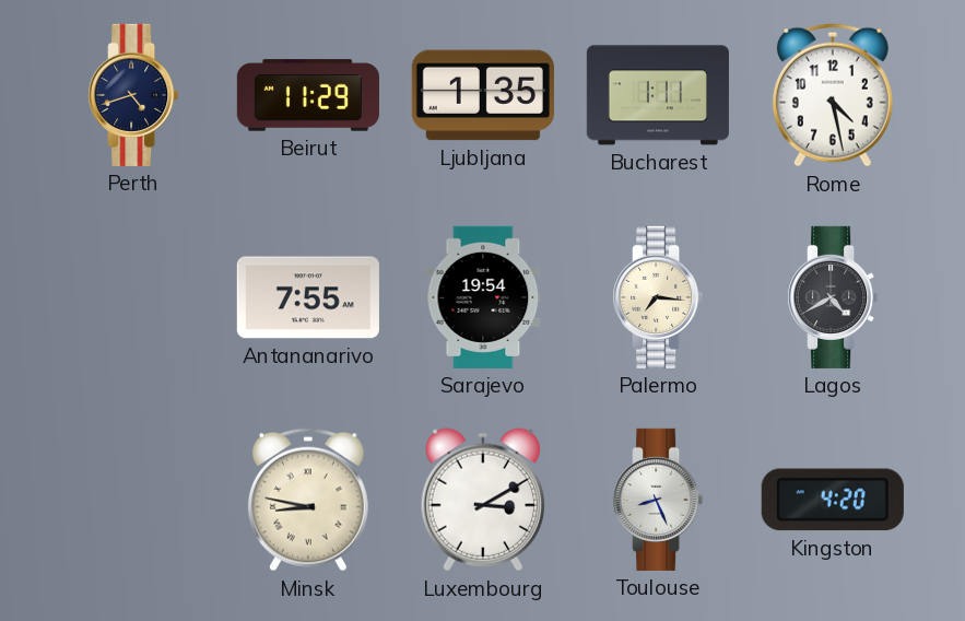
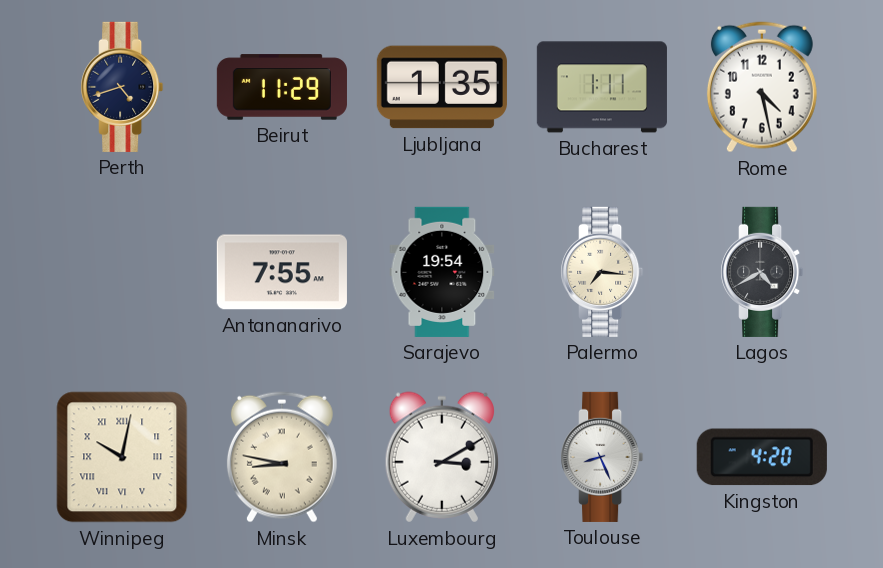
Winnipeg: none -> 10:02
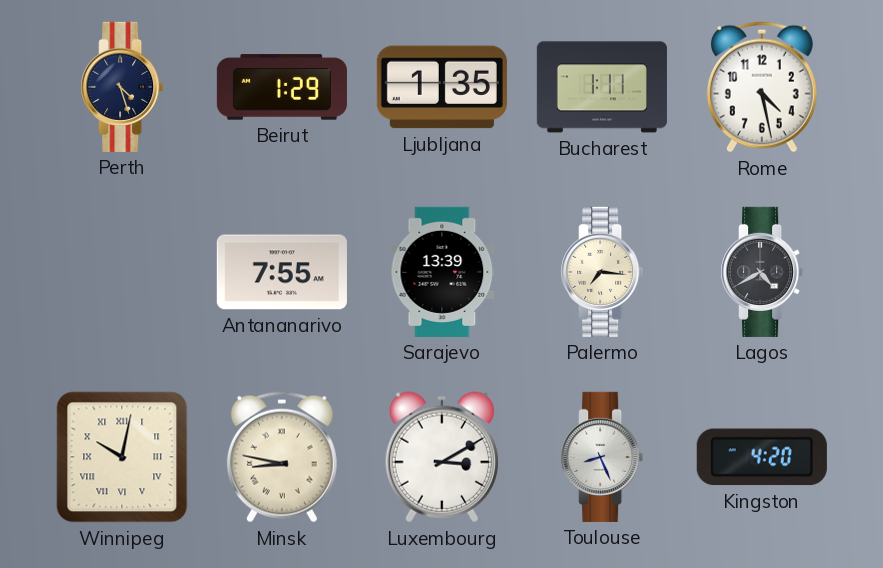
Perth: 4:42 -> 4:27
Beirut: 11:29 -> 1:29
Sarajevo: 19:54 -> 13:39
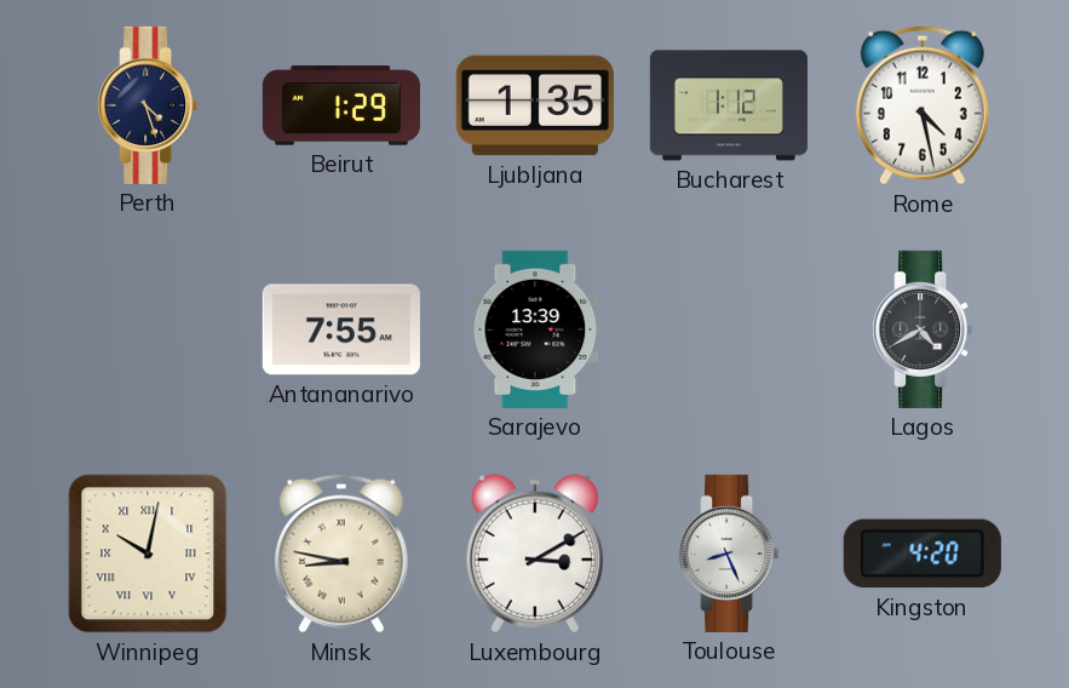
Bucharest: 1:11 -> 1:12
Palermo: 7:16 -> none
